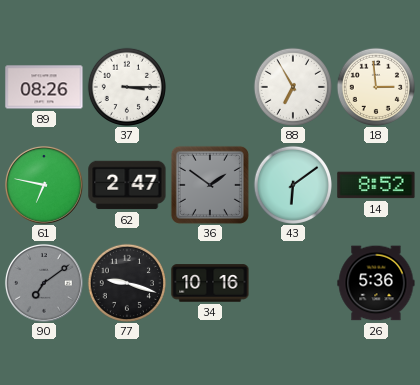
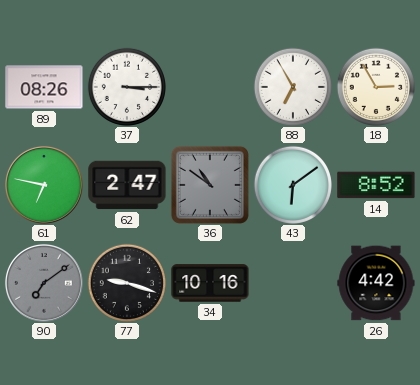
18: 2:59 -> 2:55
36: 1:51 -> 10:51
26: 5:36 -> 4:42
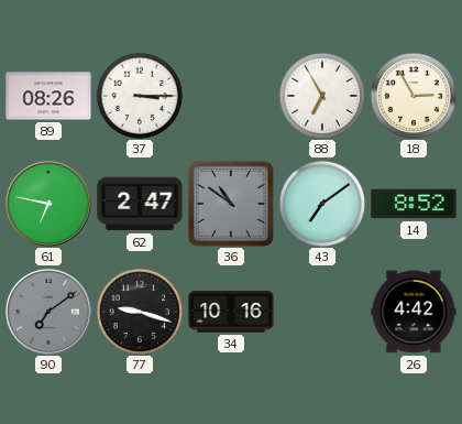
43: 6:09 -> 7:09
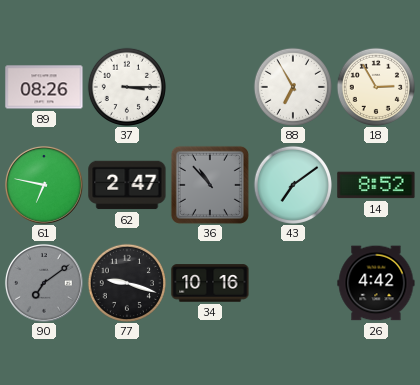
36: 10:51 -> 10:53
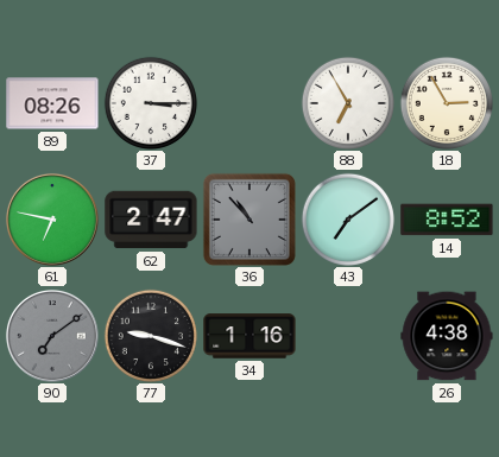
34: 10:16 -> 1:16
26: 4:42 -> 4:38
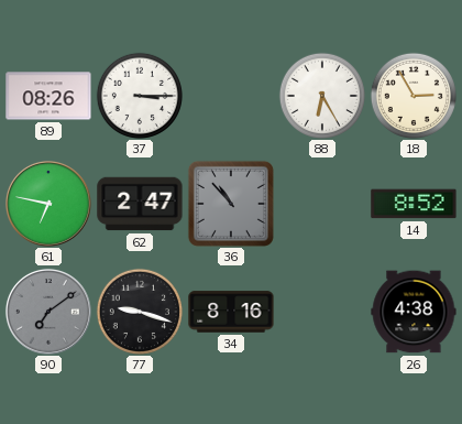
88: 6:55 -> 6:25
43: 7:09 -> none
34: 1:16 -> 8:16
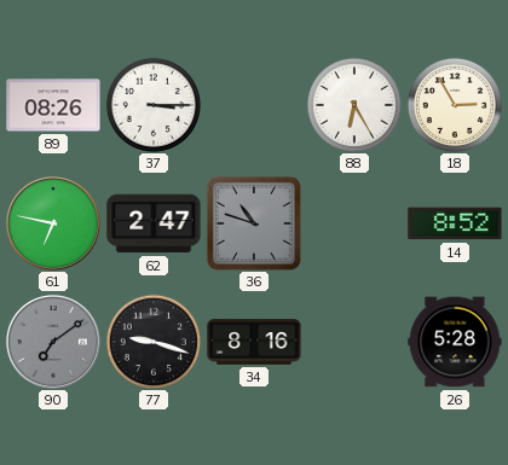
36: 10:53 -> 10:48
26: 4:38 -> 5:28
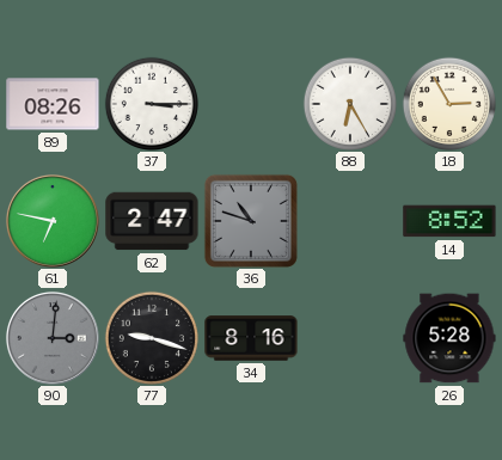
90: 7:09 -> 3:01
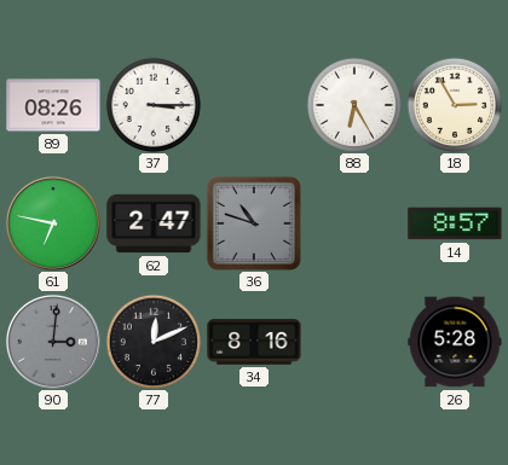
14: 8:52 -> 8:57
77: 9:18 -> 12:11
